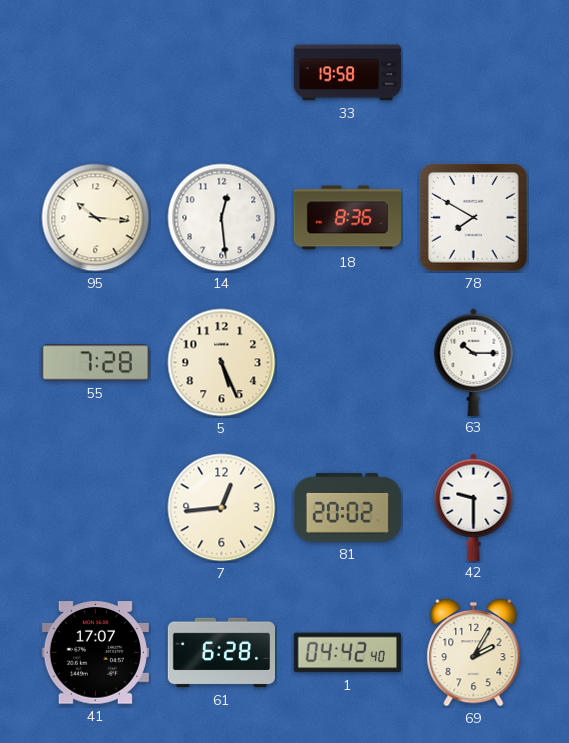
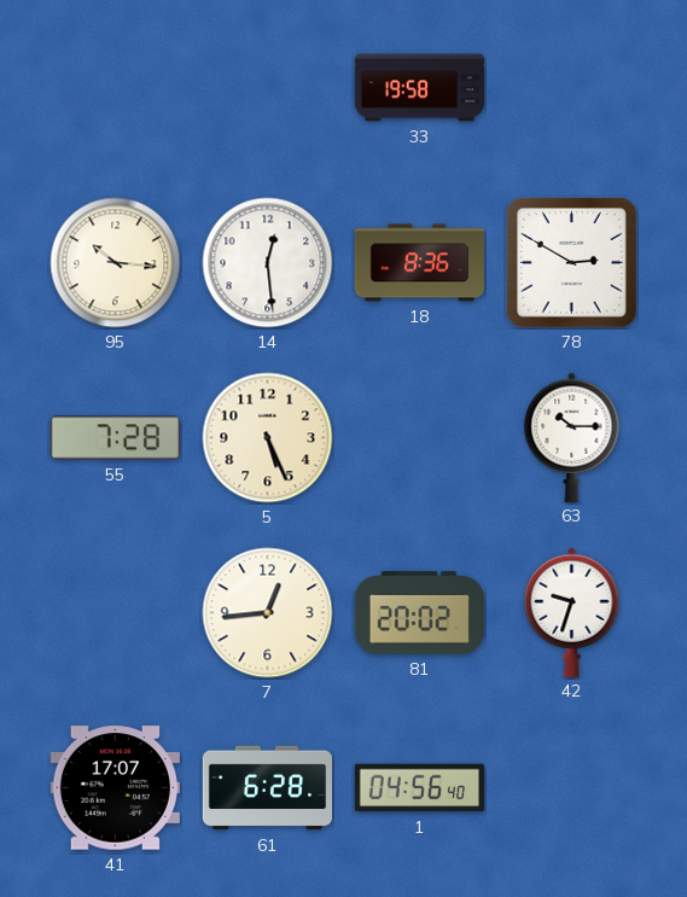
78: 7:50 -> 2:50
42: 9:30 -> 9:33
1: 04:42 -> 04:56
69: 2:05 -> none
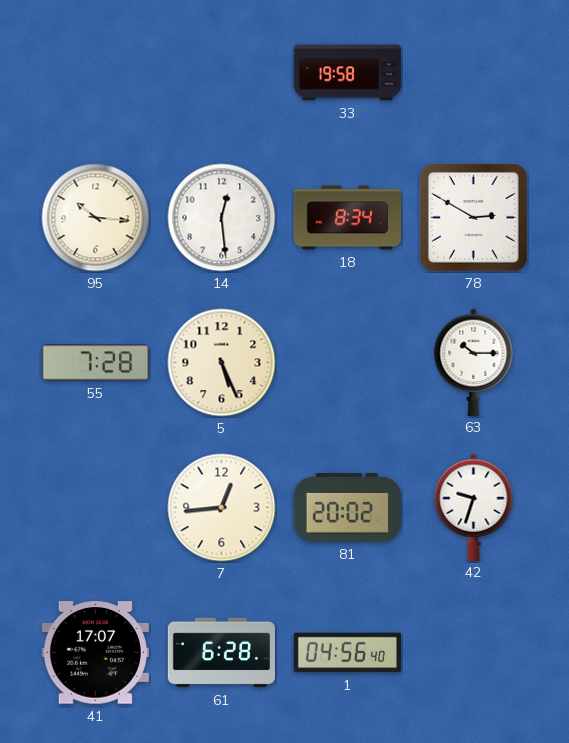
18: 8:36 -> 8:34
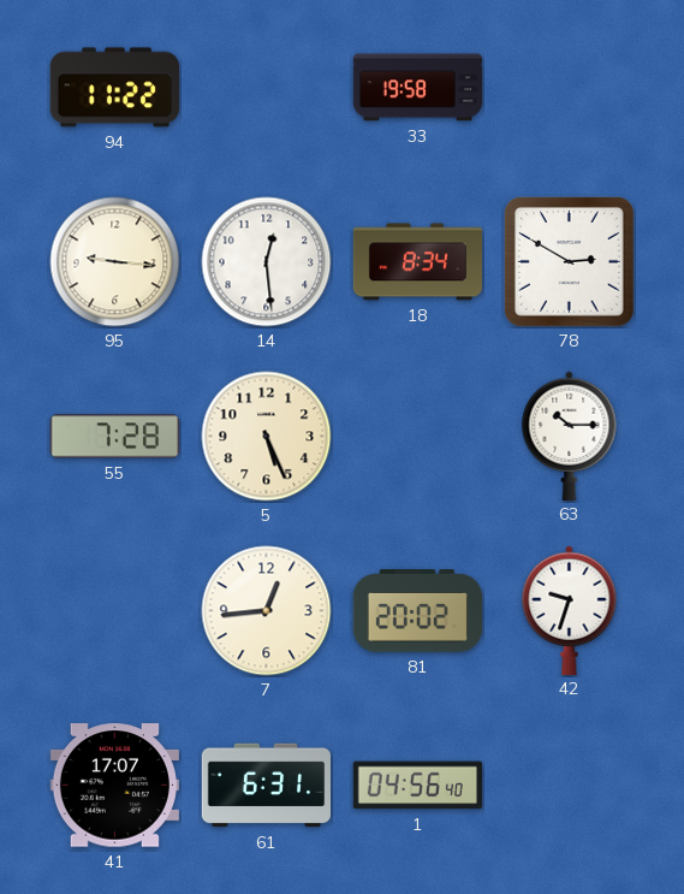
94: none -> 11:22
95: 10:16 -> 9:16
61: 6:28 -> 6:31
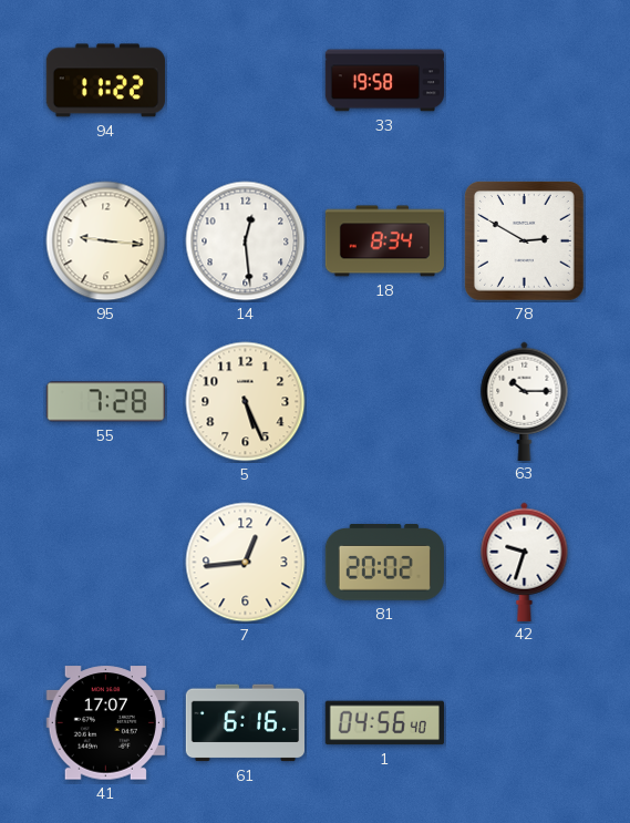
61: 6:31 -> 6:16
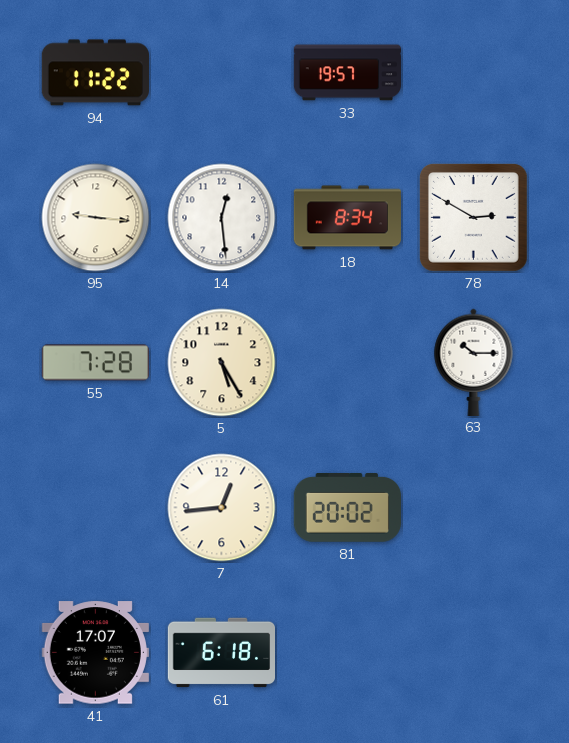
33: 19:58 -> 19:57
5: 5:26 -> 5:25
42: 9:33 -> none
61: 6:16 -> 6:18
1: 04:56 -> none
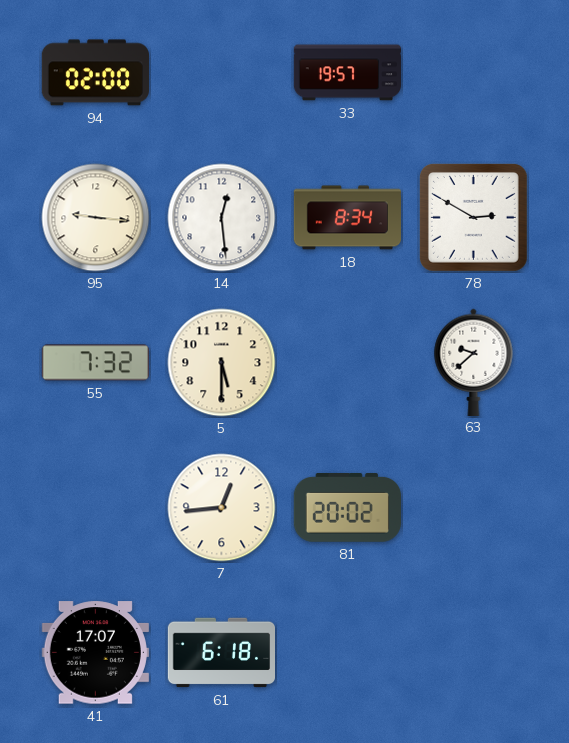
94: 11:22 -> 02:00
55: 7:28 -> 7:32
5: 5:25 -> 5:30
63: 10:15 -> 9:38
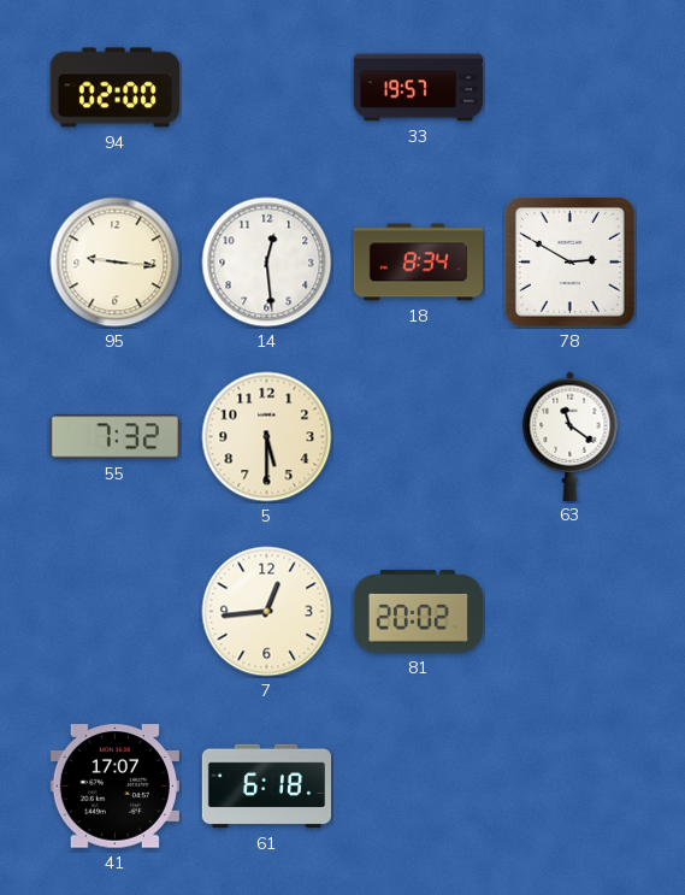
63: 9:38 -> 11:21
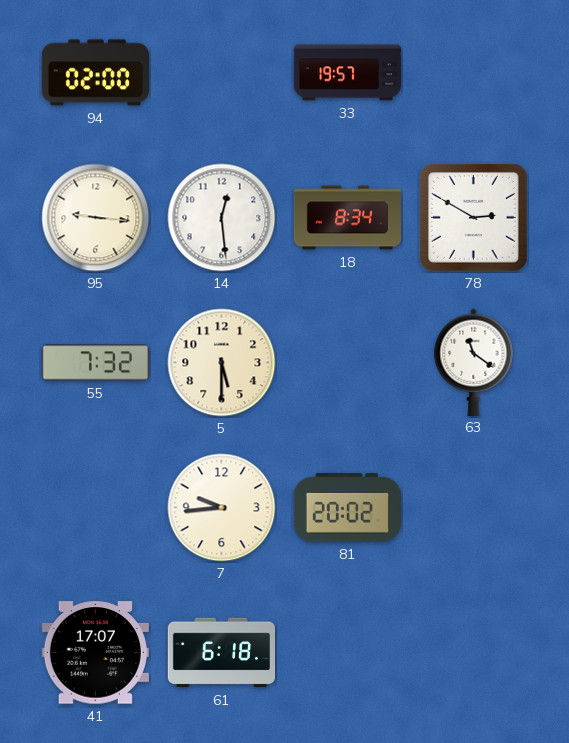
7: 12:44 -> 9:44
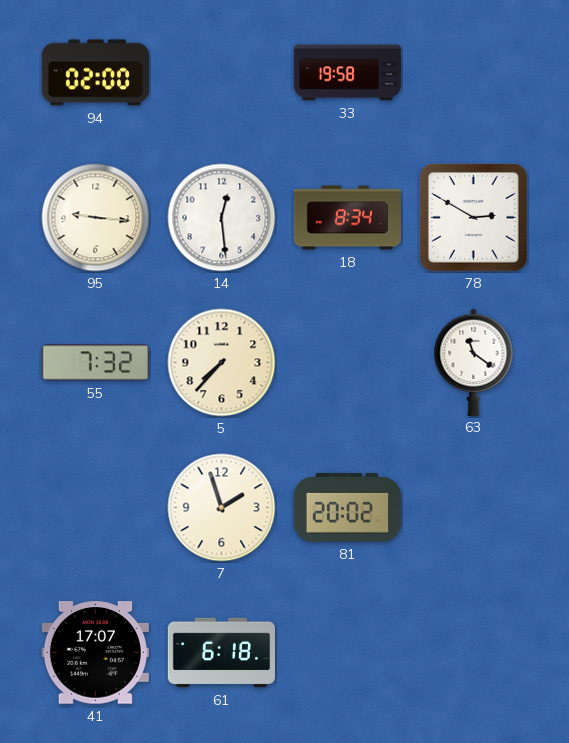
33: 19:57 -> 19:58
5: 5:30 -> 7:37
7: 9:44 -> 1:57
